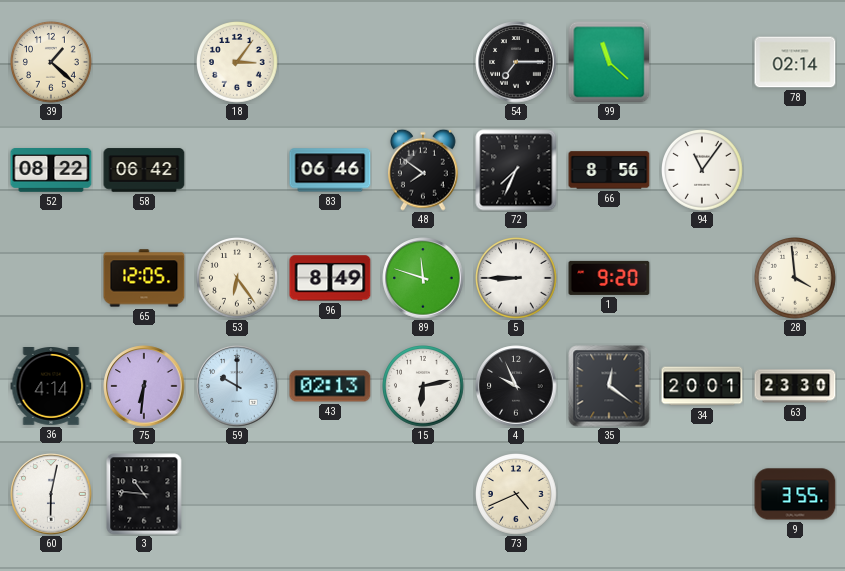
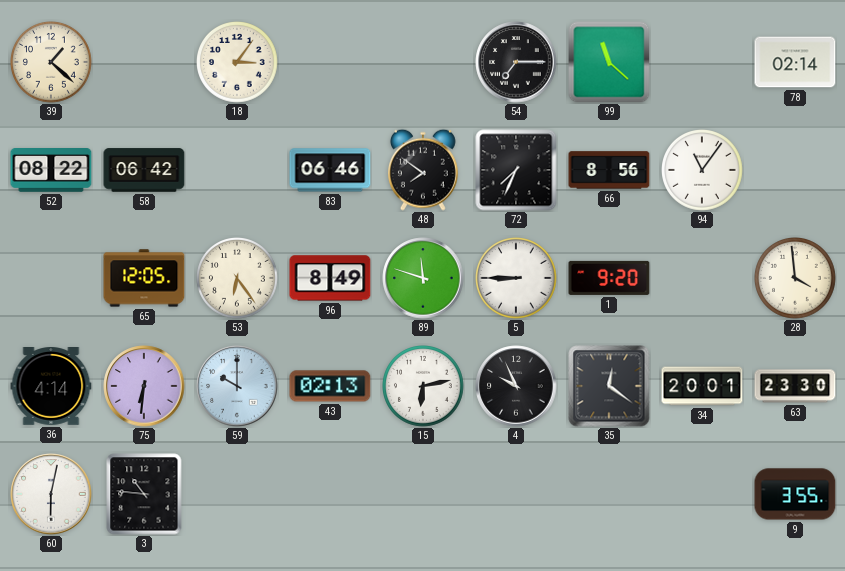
73: 4:41 -> none
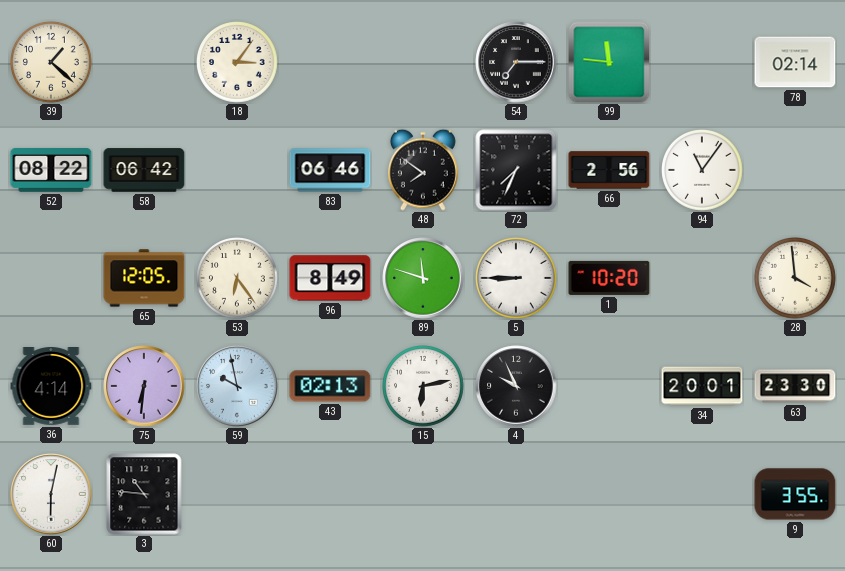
99: 11:22 -> 11:46
66: 8:56 -> 2:56
1: 9:20 -> 10:20
59: 10:00 -> 9:58
35: 12:21 -> none
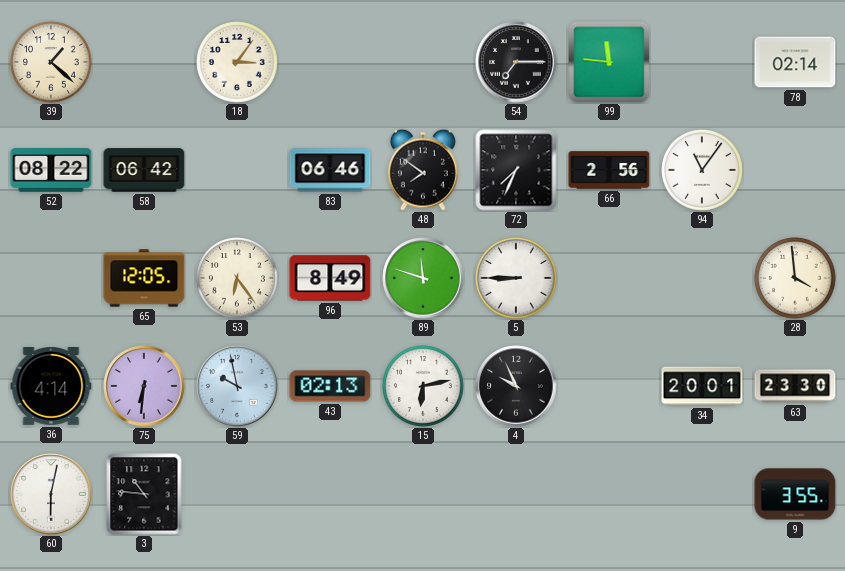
1: 10:20 -> none
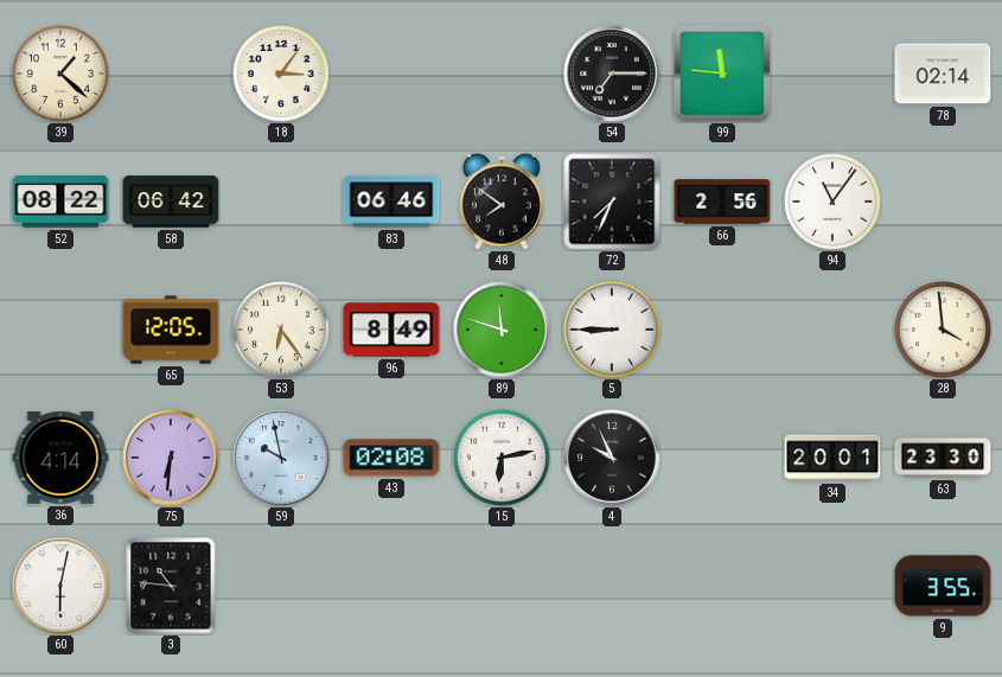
43: 02:13 -> 02:08
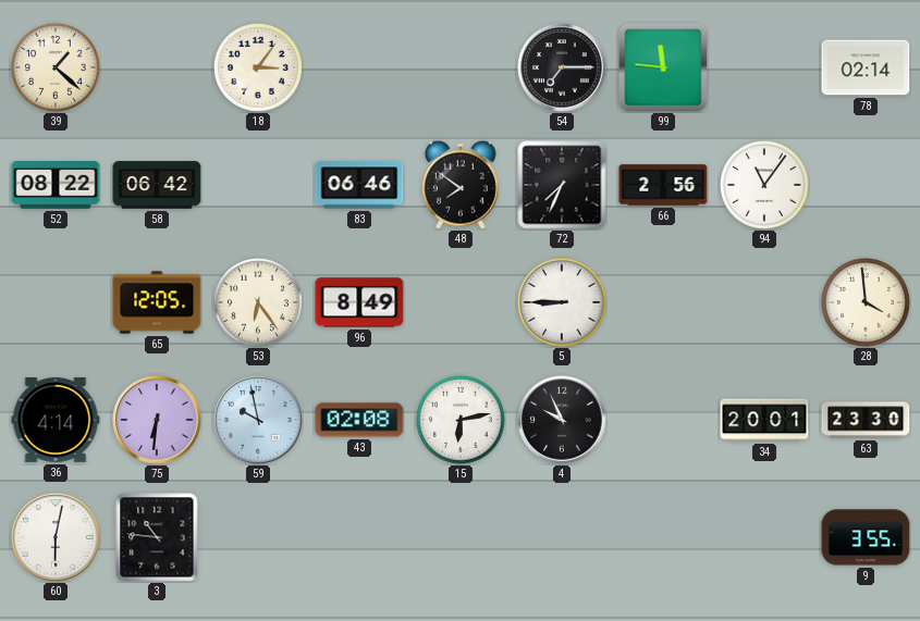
89: 11:48 -> none
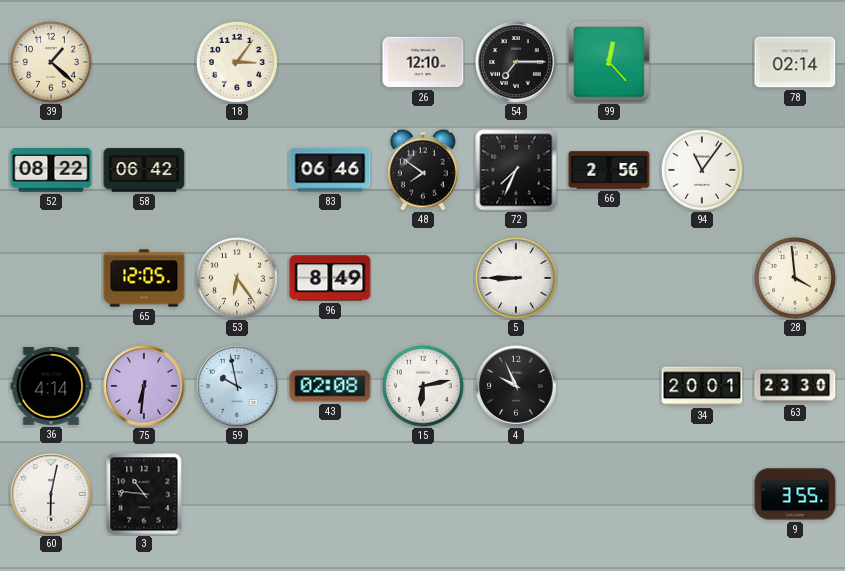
26: none -> 12:10
99: 11:46 -> 12:23
